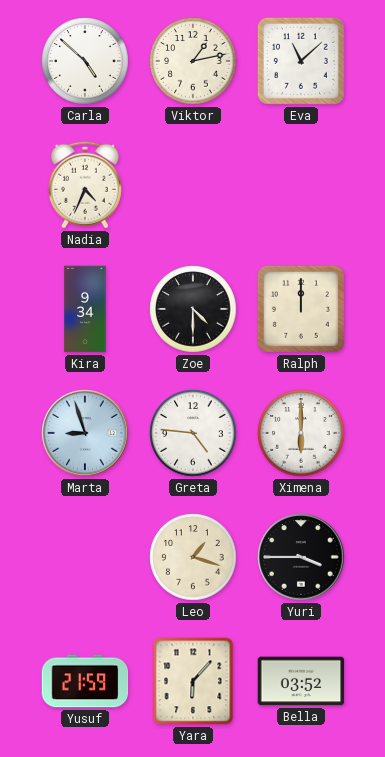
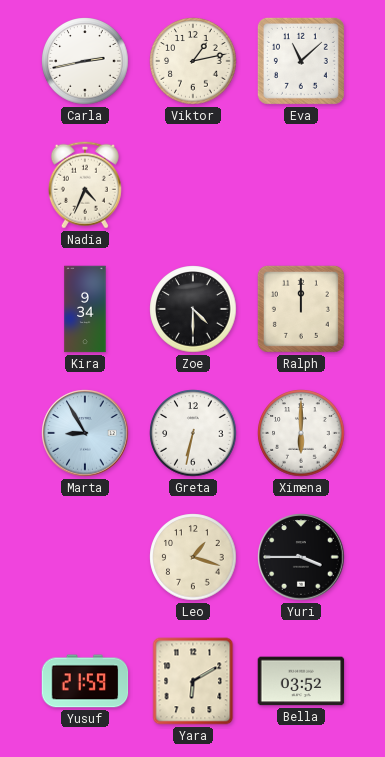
Carla: 4:52 -> 2:43
Marta: 8:57 -> 8:55
Greta: 4:46 -> 6:32
Yara: 6:07 -> 6:10
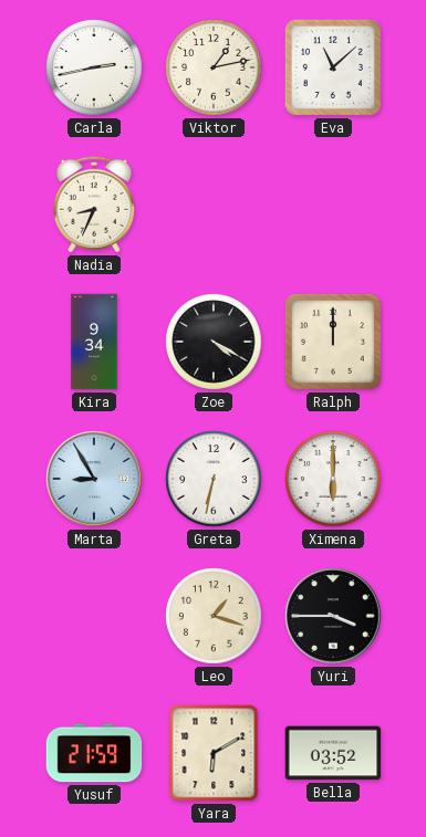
Nadia: 4:34 -> 8:34
Zoe: 4:30 -> 4:20
